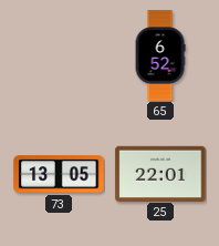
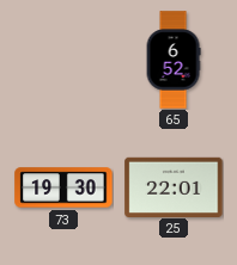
73: 13:05 -> 19:30
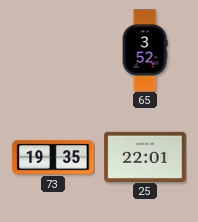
65: 6:52 -> 3:52
73: 19:30 -> 19:35
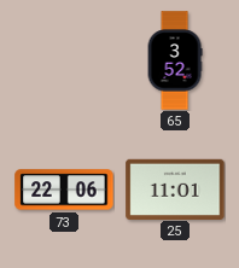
73: 19:35 -> 22:06
25: 22:01 -> 11:01
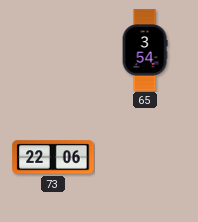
65: 3:52 -> 3:54
25: 11:01 -> none
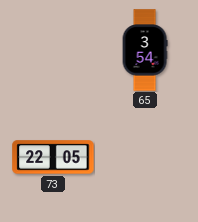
73: 22:06 -> 22:05
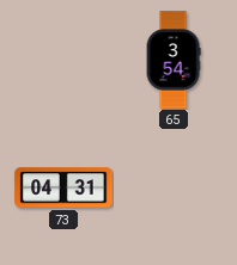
73: 22:05 -> 04:31
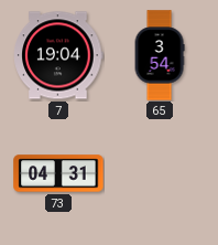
7: none -> 19:04
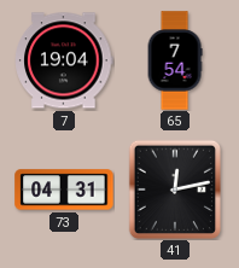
65: 3:54 -> 7:54
41: none -> 12:13
